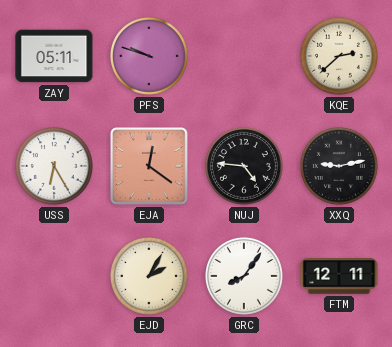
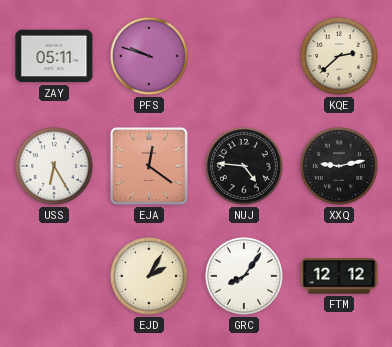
FTM: 12:11 -> 12:12
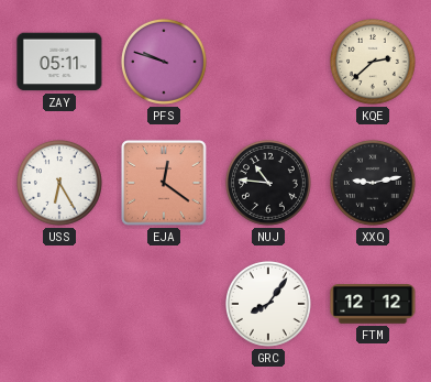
NUJ: 4:46 -> 10:46
EJD: 2:05 -> none
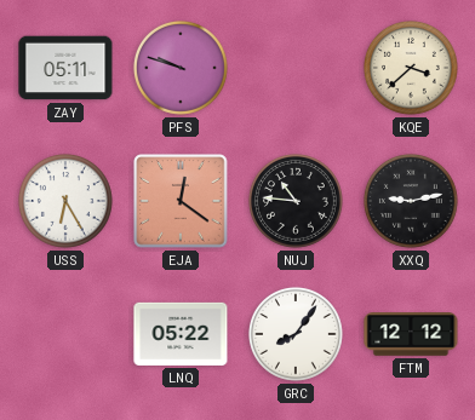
KQE: 2:38 -> 3:38
LNQ: none -> 05:22
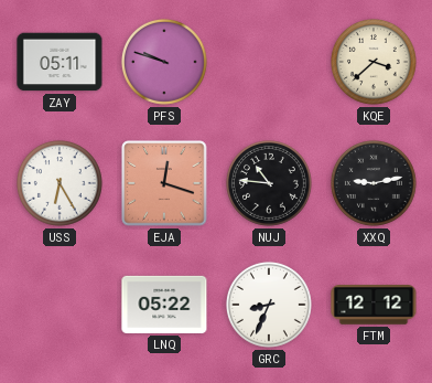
EJA: 12:21 -> 12:18
GRC: 8:06 -> 8:34
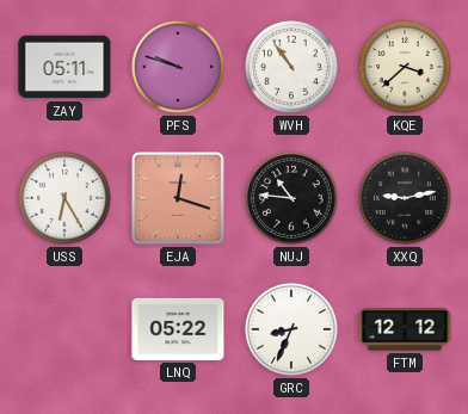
WVH: none -> 10:54
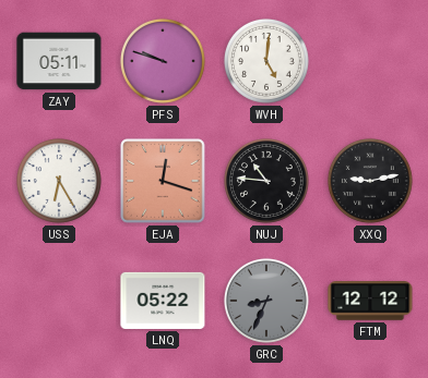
WVH: 10:54 -> 5:01
KQE: 3:38 -> none
GRC dial: white -> grey
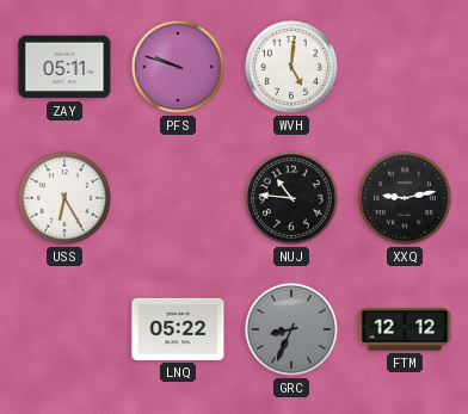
EJA: 12:18 -> none
